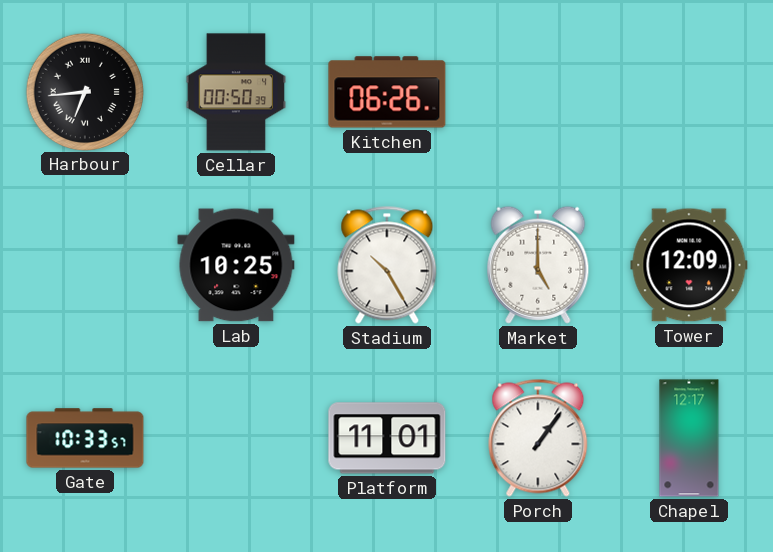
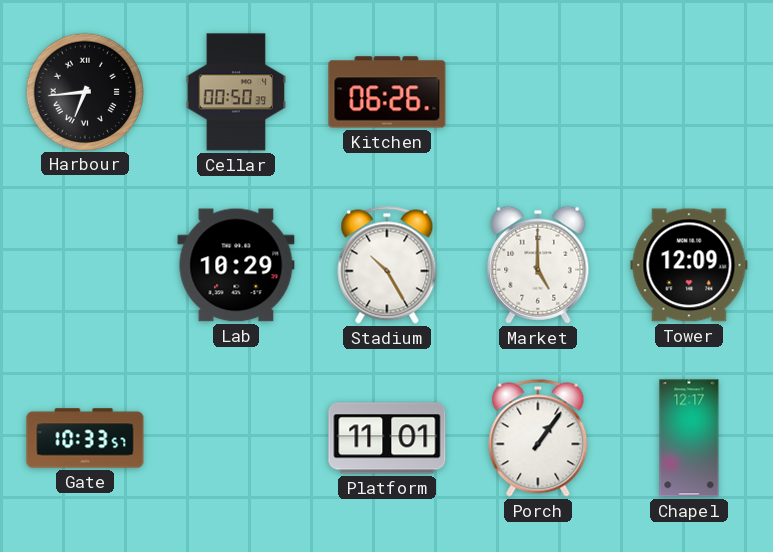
Lab: 10:25 -> 10:29
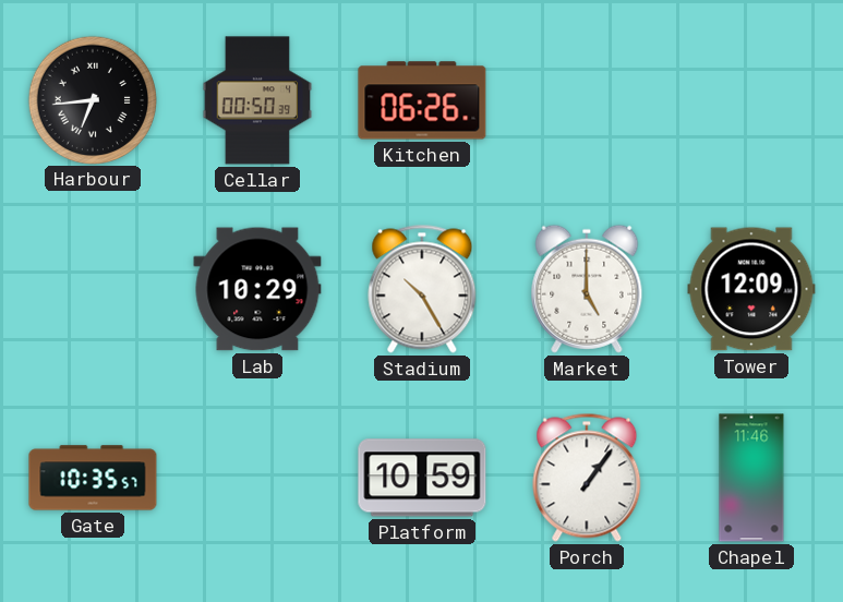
Gate: 10:33 -> 10:35
Platform: 11:01 -> 10:59
Chapel: 12:17 -> 11:46
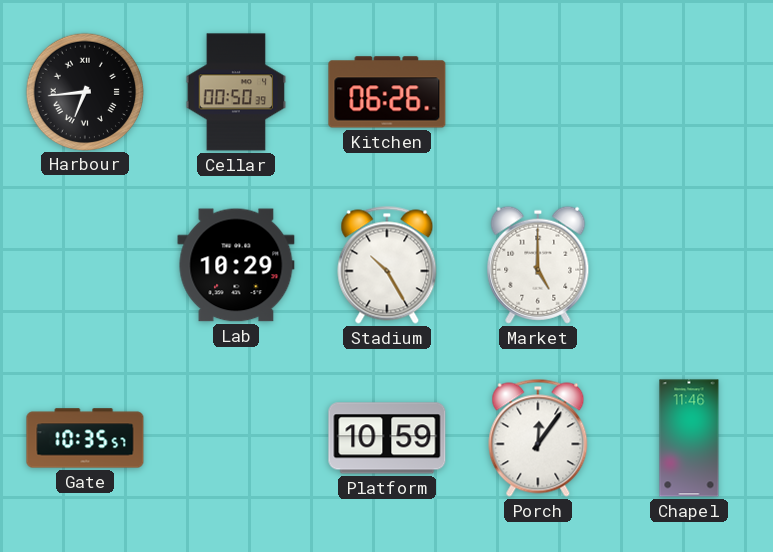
Tower: 12:09 -> none
Porch: 1:06 -> 12:06
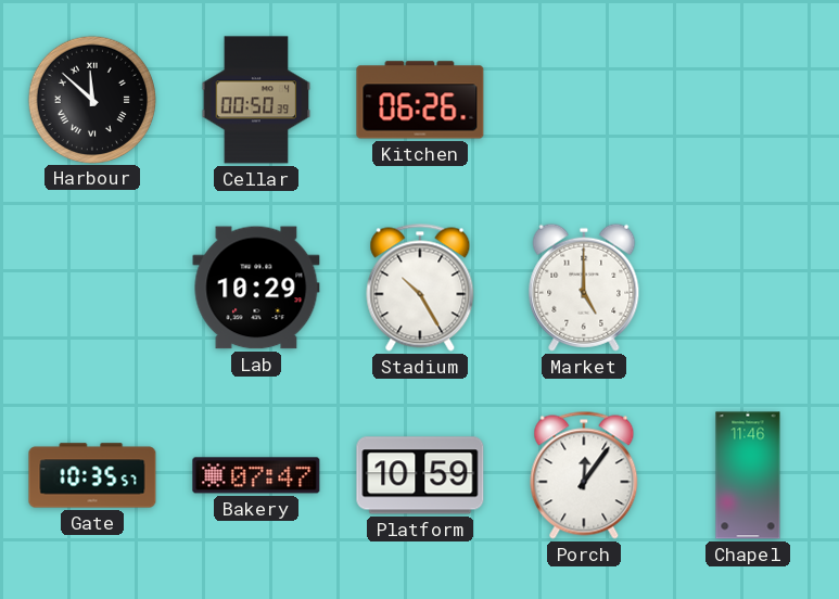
Harbour: 6:44 -> 11:52
Bakery: none -> 07:47
